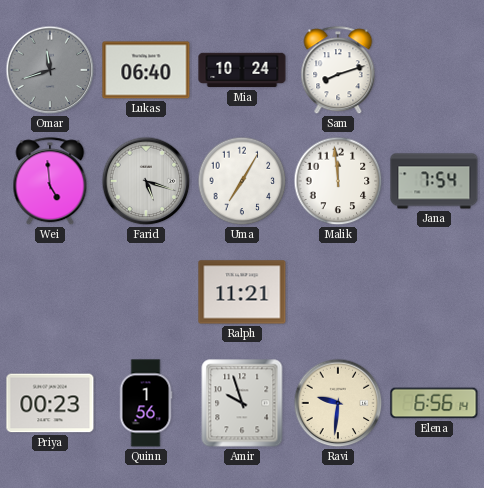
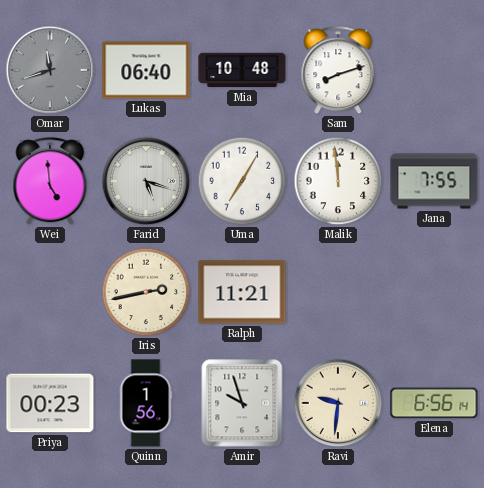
Mia: 10:24 -> 10:48
Jana: 7:54 -> 7:55
Iris: none -> 2:43
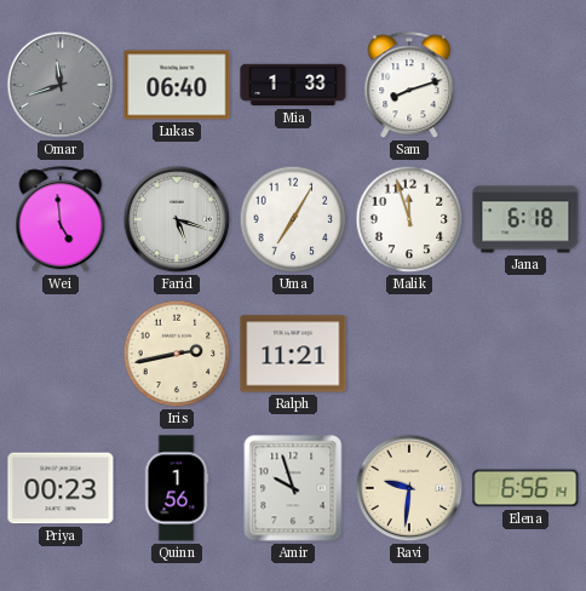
Mia: 10:48 -> 1:33
Malik: 11:59 -> 11:57
Jana: 7:55 -> 6:18
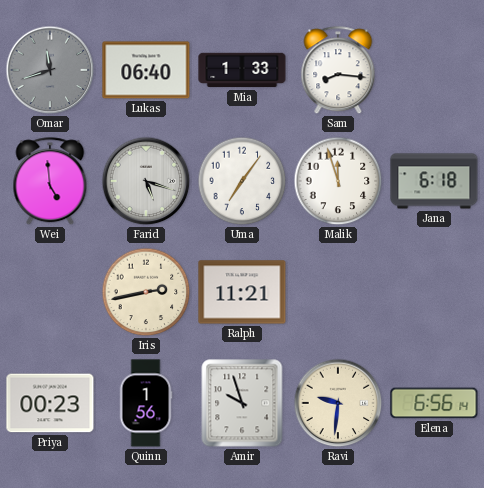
Sam: 8:12 -> 8:16
Uma: 7:05 -> 7:06
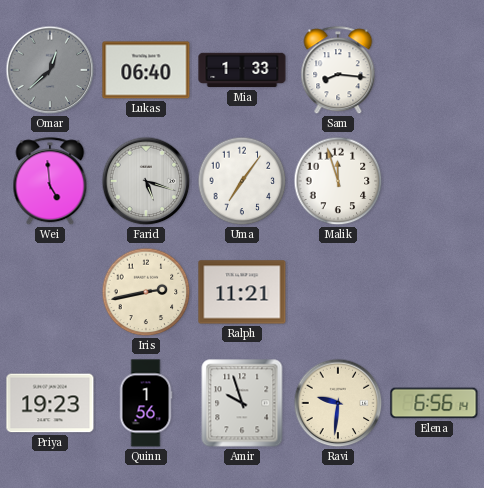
Omar: 11:42 -> 12:38
Jana: 6:18 -> none
Priya: 00:23 -> 19:23
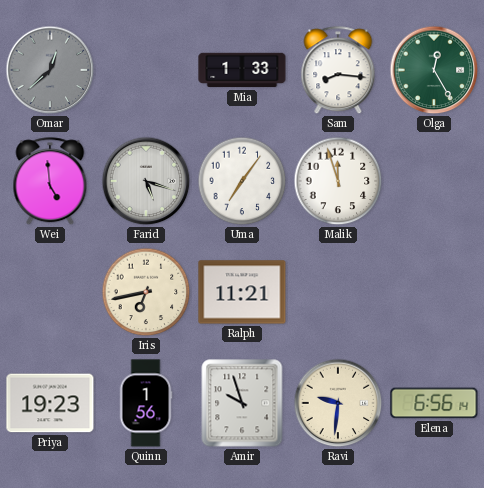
Lukas: 06:40 -> none
Olga: none -> 12:25
Iris: 2:43 -> 6:43
